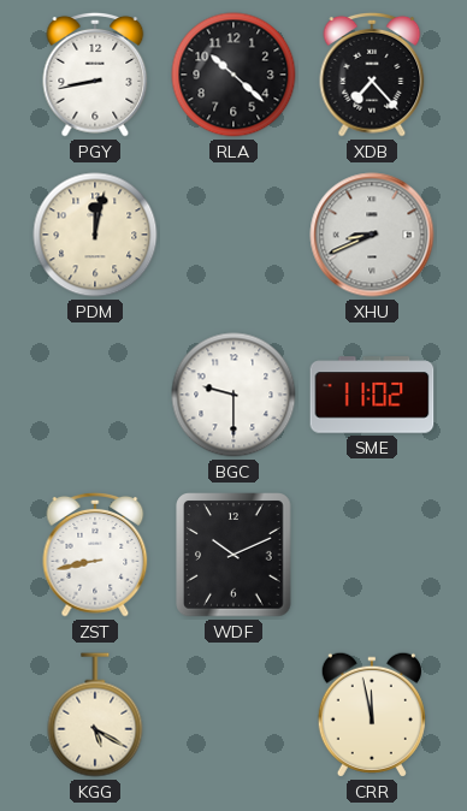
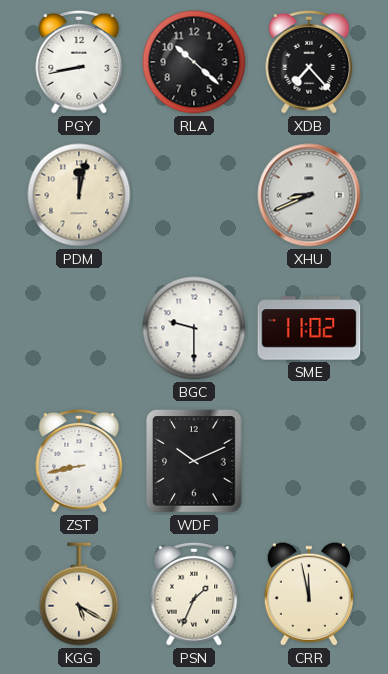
PSN: none -> 1:34
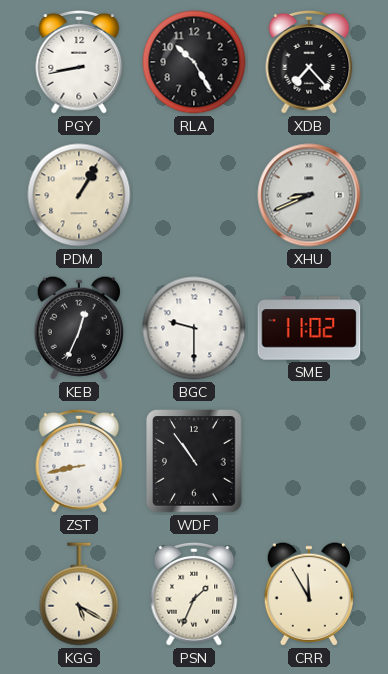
RLA: 10:22 -> 10:25
PDM: 12:02 -> 1:05
KEB: none -> 12:34
WDF: 10:11 -> 10:54
CRR: 11:58 -> 11:55
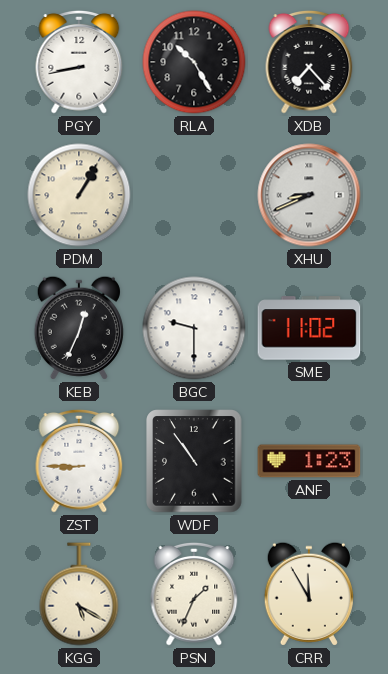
ZST: 8:43 -> 8:45
ANF: none -> 1:23
